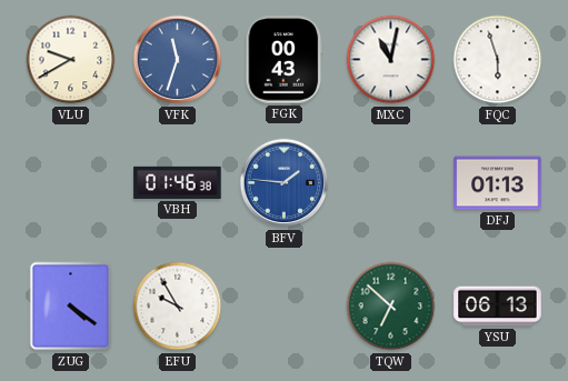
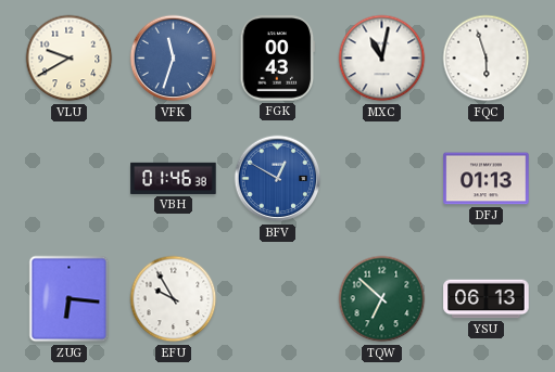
BFV: 1:46 -> 12:50
ZUG: 4:21 -> 6:16
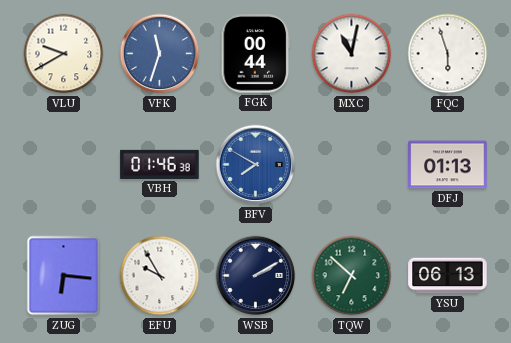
FGK: 00:43 -> 00:44
BFV: 12:50 -> 7:50
WSB: none -> 2:10
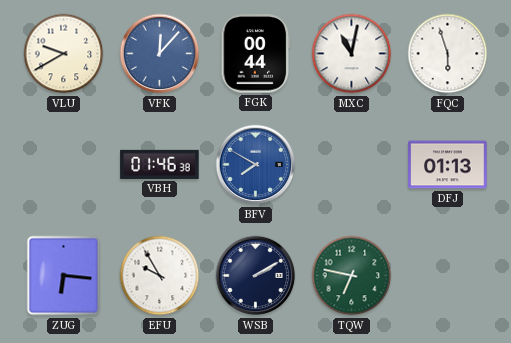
VFK: 11:33 -> 12:07
TQW: 6:52 -> 6:47
YSU: 06:13 -> none
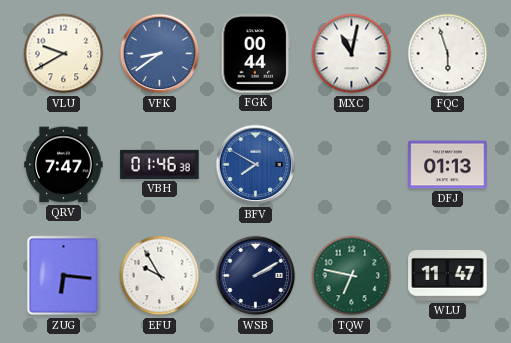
VFK: 12:07 -> 8:39
QRV: none -> 7:47
WLU: none -> 11:47
